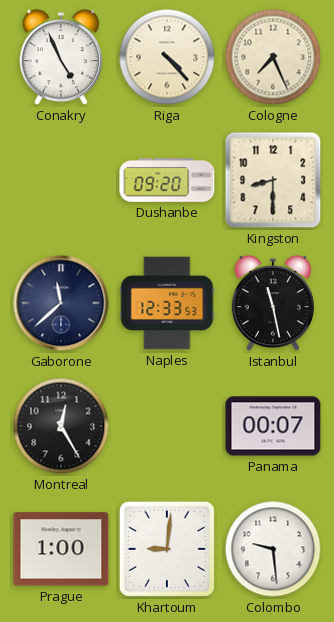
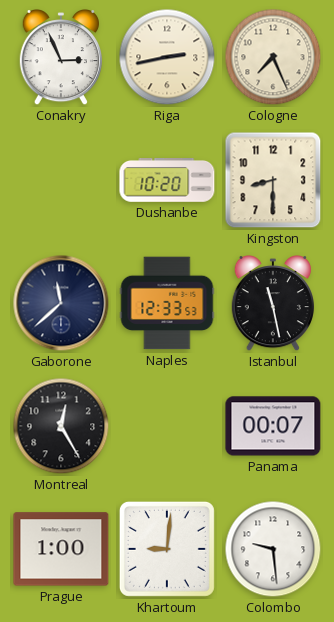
Conakry: 4:56 -> 2:56
Riga: 4:23 -> 2:43
Dushanbe: 09:20 -> 10:20
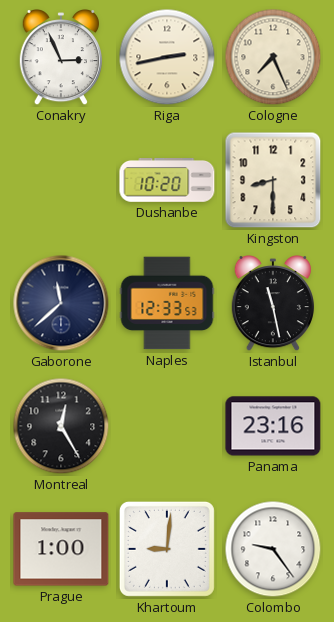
Panama: 00:07 -> 23:16
Colombo: 9:29 -> 9:24
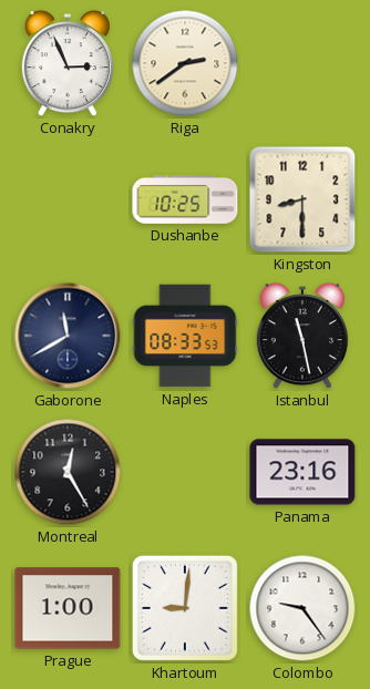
Riga: 2:43 -> 2:39
Cologne: 7:26 -> none
Dushanbe: 10:20 -> 10:25
Gaborone: 11:38 -> 11:40
Naples: 12:33 -> 08:33
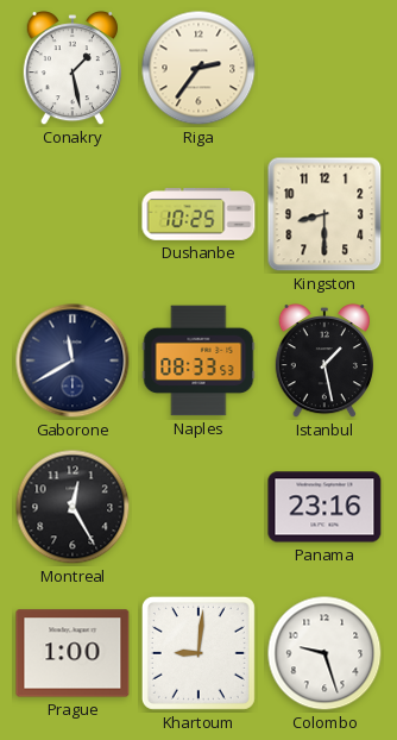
Conakry: 2:56 -> 1:28
Riga: 2:39 -> 2:36
Istanbul: 11:28 -> 1:28
Colombo: 9:24 -> 9:27
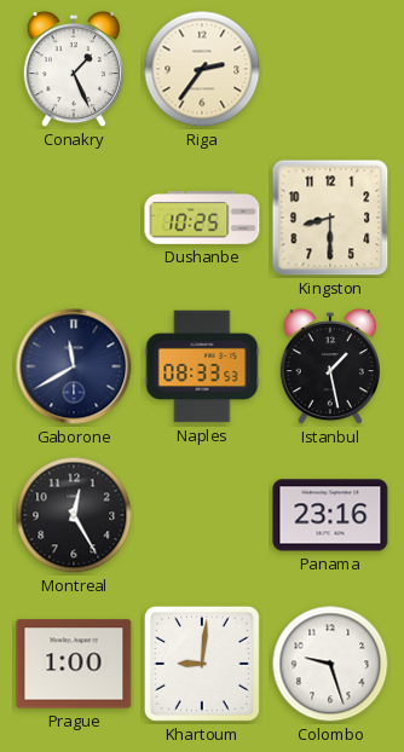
Conakry: 1:28 -> 1:26
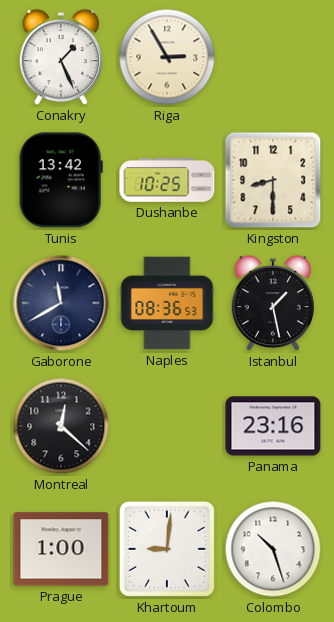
Riga: 2:36 -> 2:55
Tunis: none -> 13:42
Naples: 08:33 -> 08:36
Montreal: 12:25 -> 12:22
Colombo: 9:27 -> 10:27
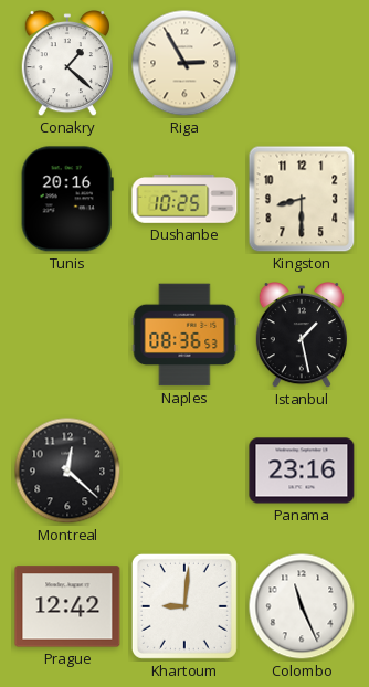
Conakry: 1:26 -> 1:22
Tunis: 13:42 -> 20:16
Gaborone: 11:40 -> none
Prague: 1:00 -> 12:42
Colombo: 10:27 -> 11:26
